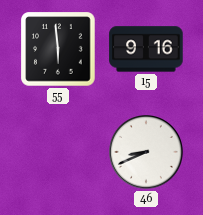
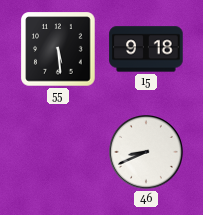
55: 5:59 -> 5:29
15: 9:16 -> 9:18
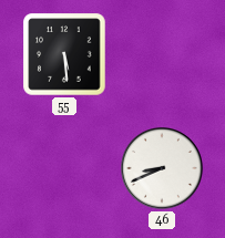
15: 9:18 -> none
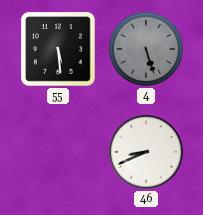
4: none -> 5:27
